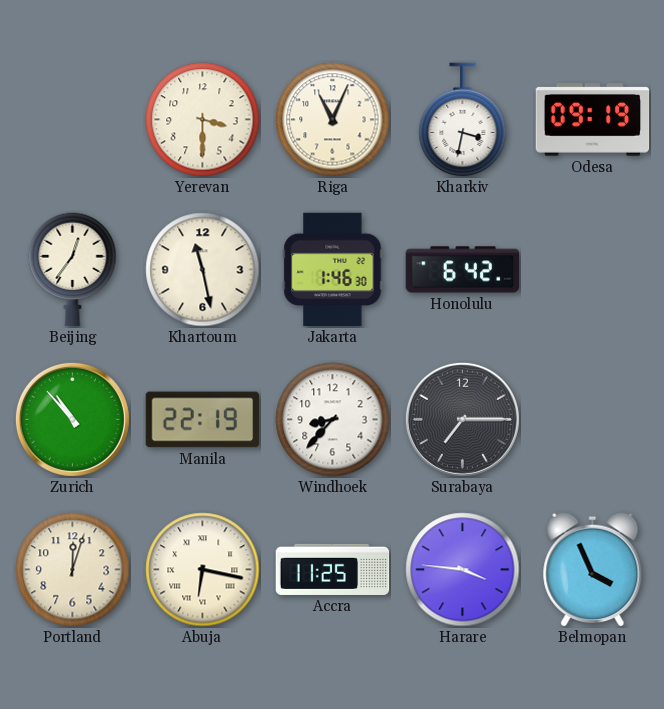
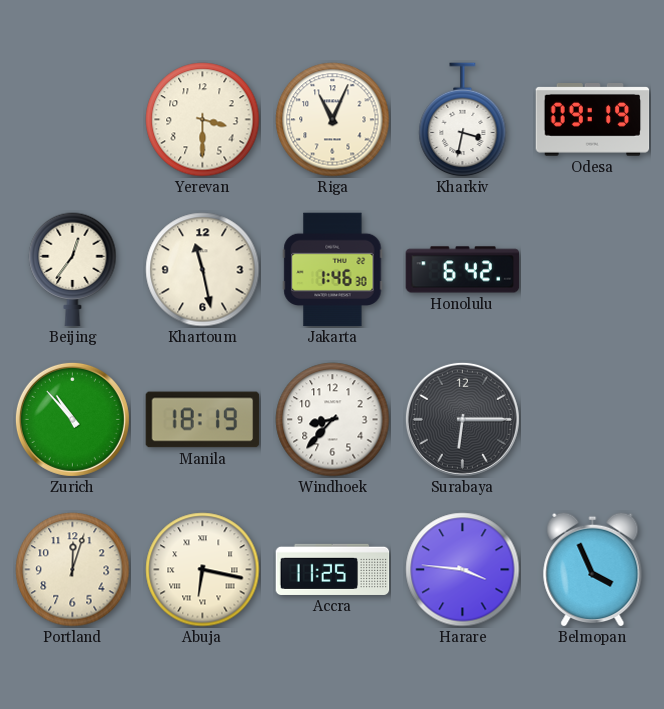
Manila: 22:19 -> 18:19
Surabaya: 7:15 -> 6:15
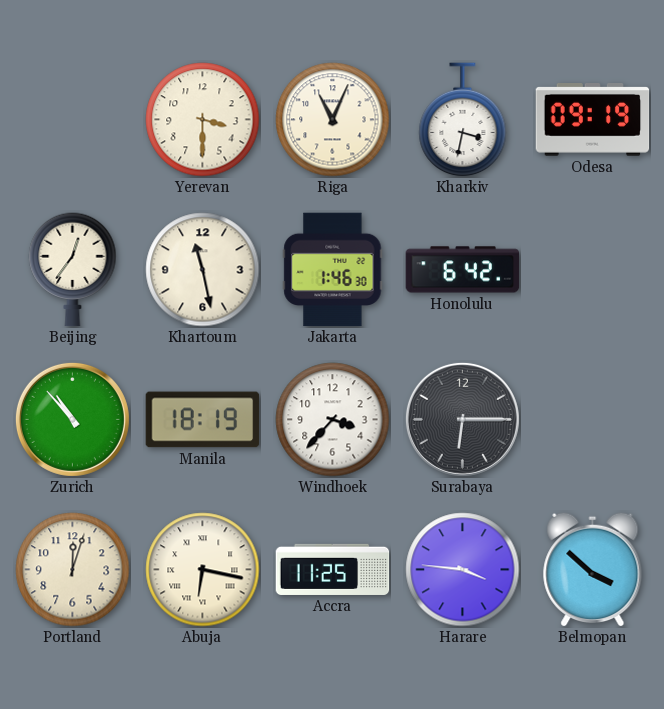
Windhoek: 8:37 -> 3:37
Belmopan: 3:56 -> 3:52
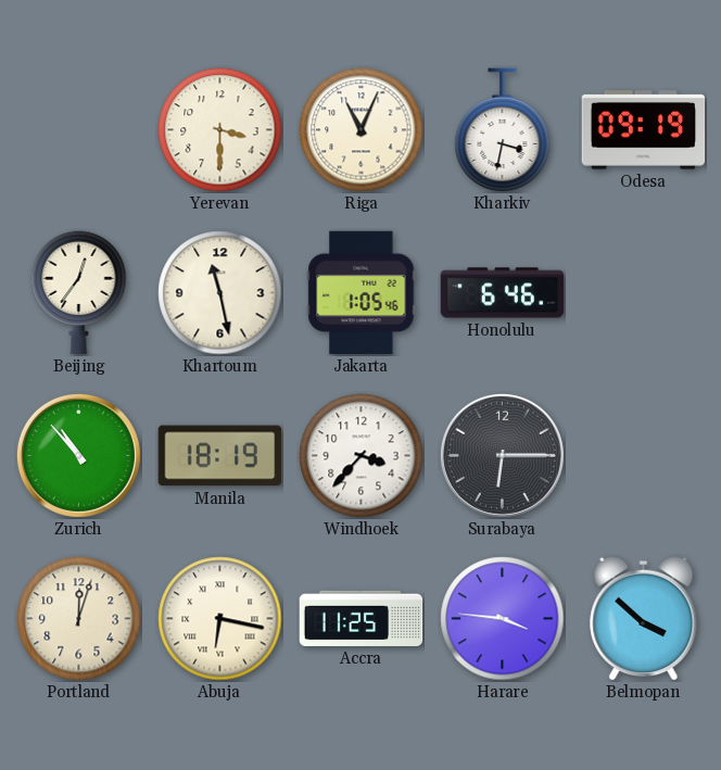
Jakarta: 1:46 -> 1:05
Honolulu: 6:42 -> 6:46
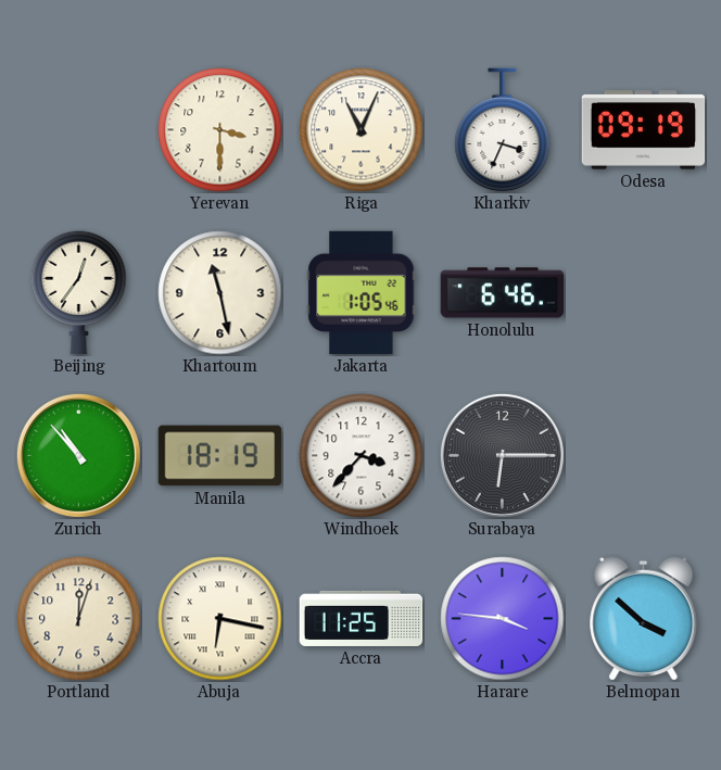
Kharkiv: 3:32 -> 3:34
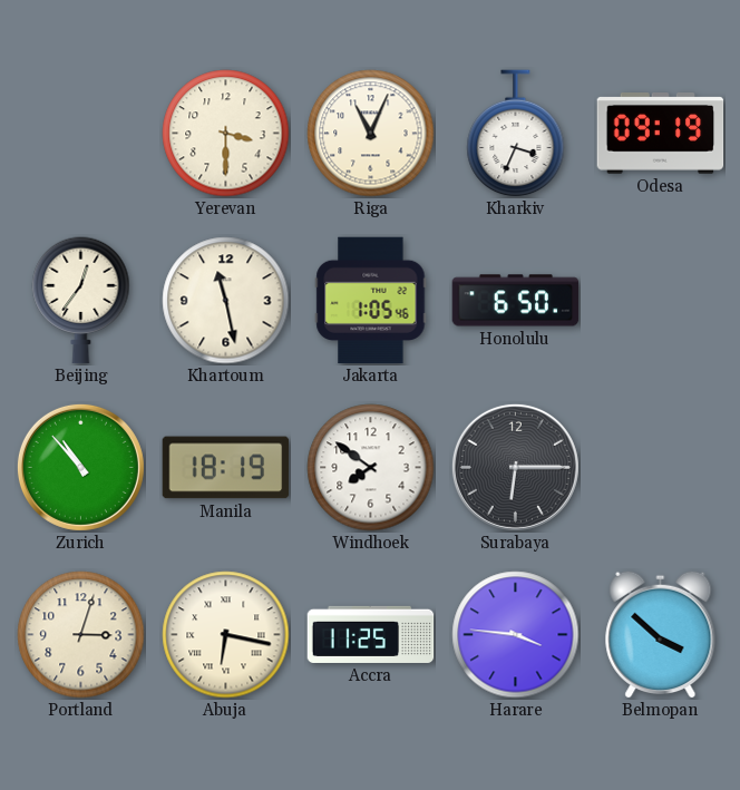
Honolulu: 6:46 -> 6:50
Windhoek: 3:37 -> 7:51
Portland: 12:03 -> 3:03
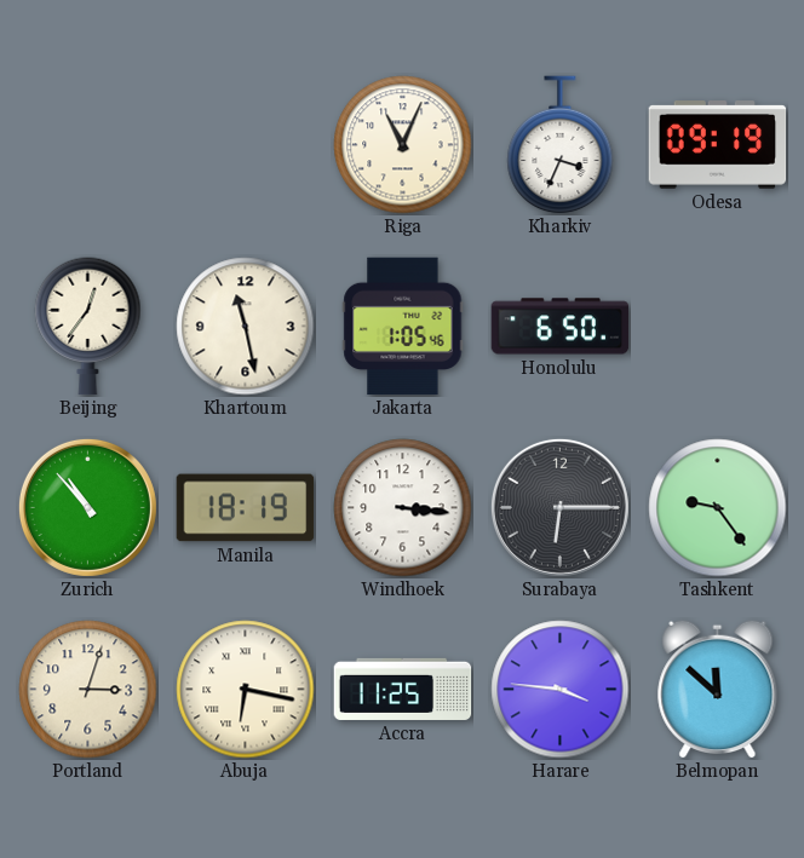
Yerevan: 3:30 -> none
Windhoek: 7:51 -> 3:16
Tashkent: none -> 9:24
Belmopan: 3:52 -> 11:52
